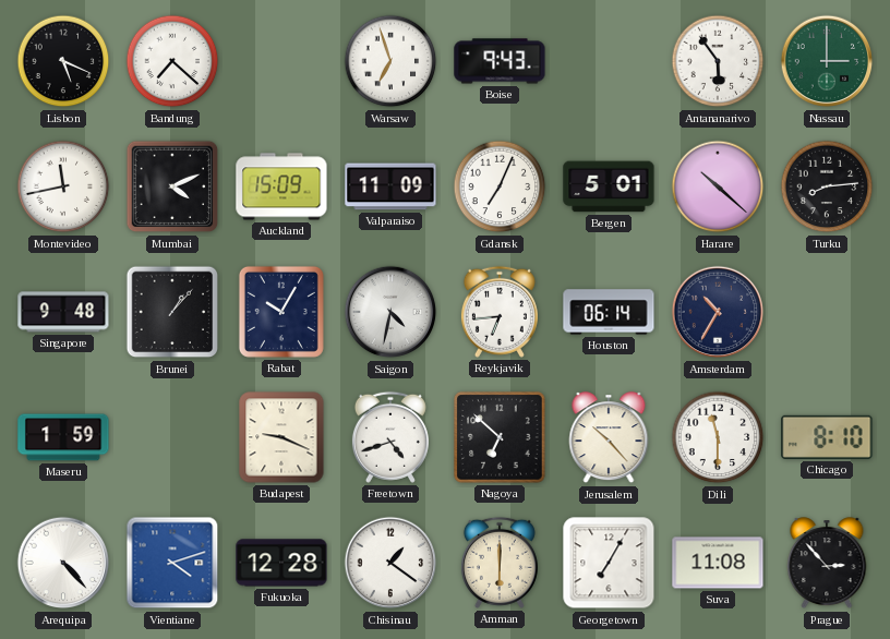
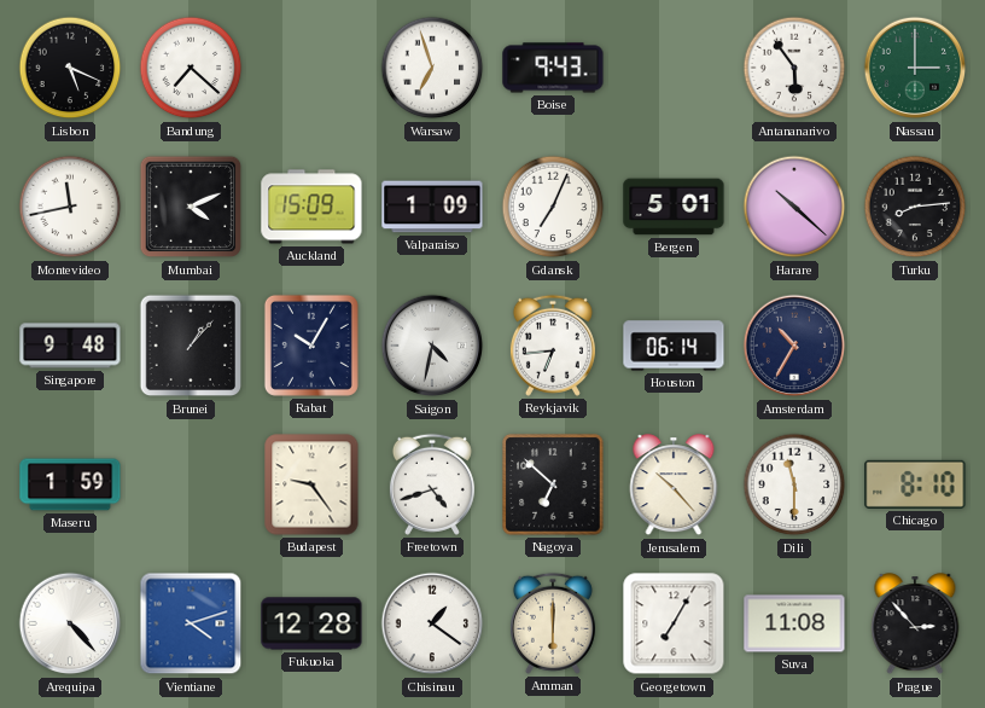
Valparaiso: 11:09 -> 1:09
Budapest: 9:19 -> 9:24
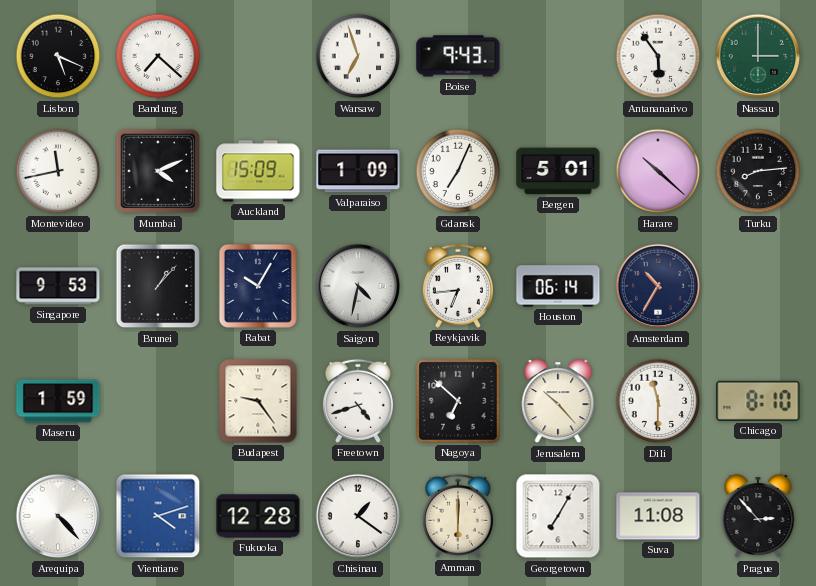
Singapore: 9:48 -> 9:53
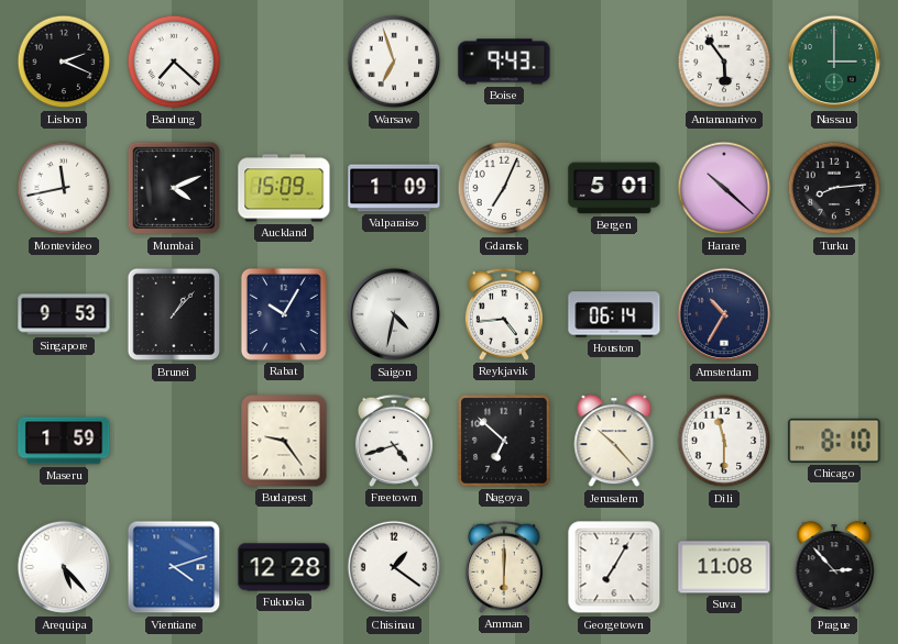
Lisbon: 5:19 -> 2:19
Reykjavik: 6:44 -> 4:44
Arequipa: 4:23 -> 5:23
